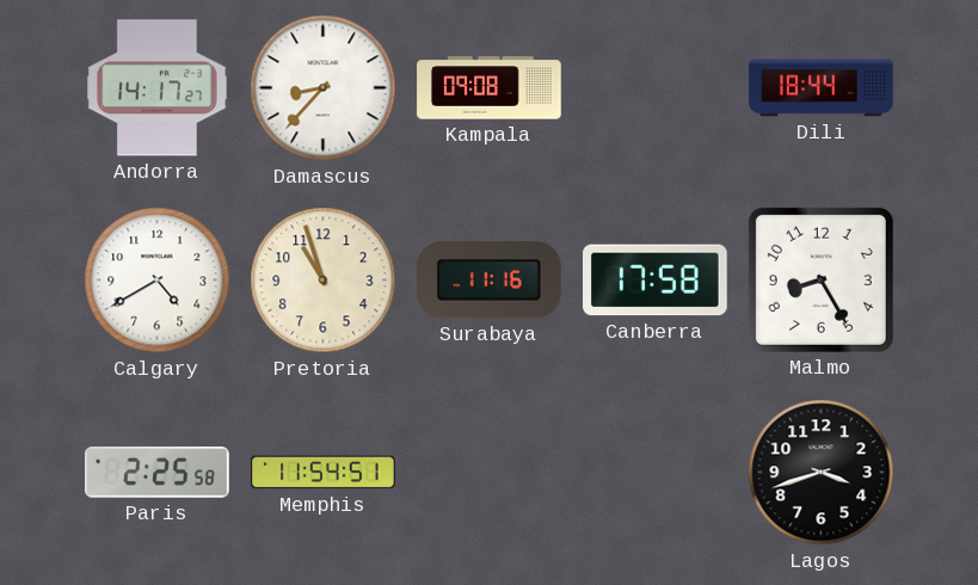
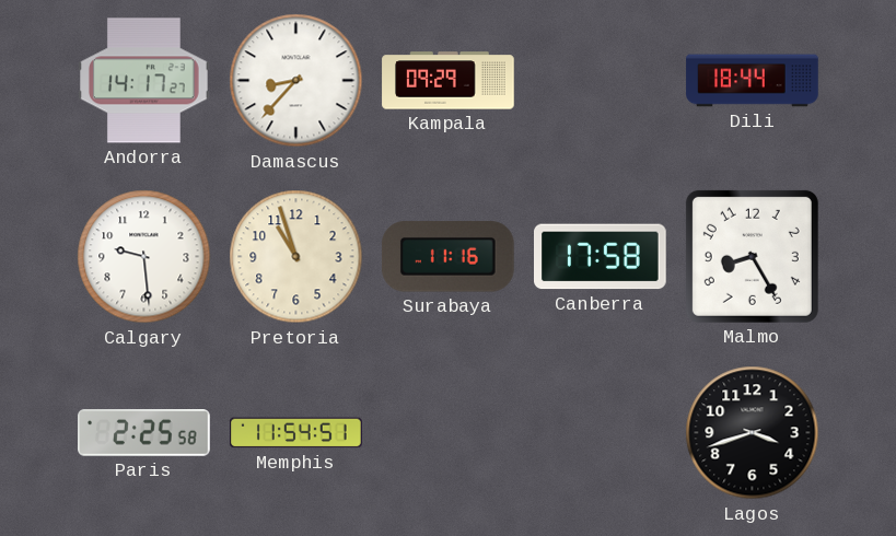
Kampala: 09:08 -> 09:29
Calgary: 4:40 -> 9:29
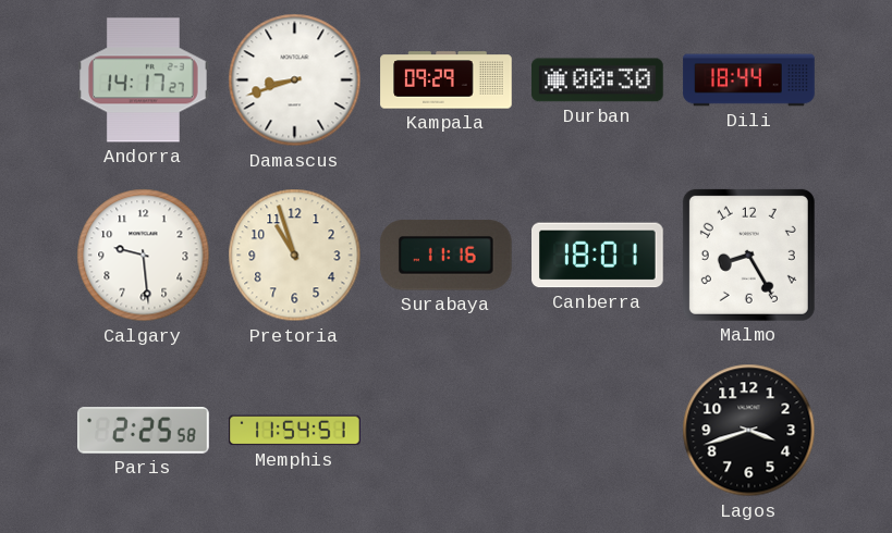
Damascus: 8:37 -> 8:42
Durban: none -> 00:30
Canberra: 17:58 -> 18:01
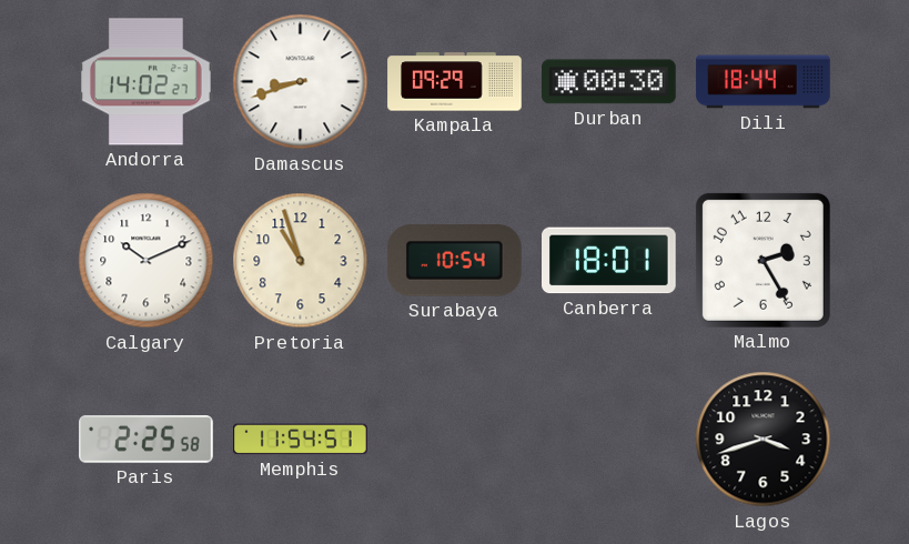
Andorra: 14:17 -> 14:02
Calgary: 9:29 -> 10:11
Surabaya: 11:16 -> 10:54
Malmo: 8:25 -> 2:25
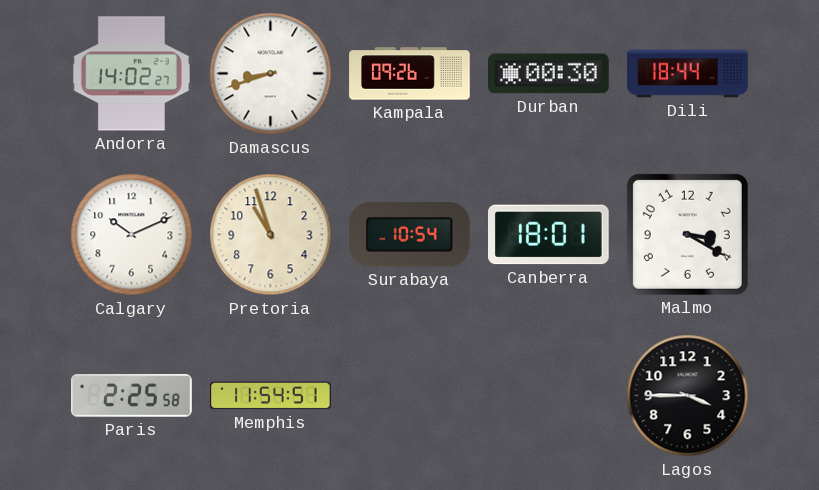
Kampala: 09:29 -> 09:26
Malmo: 2:25 -> 3:20
Lagos: 3:42 -> 3:45
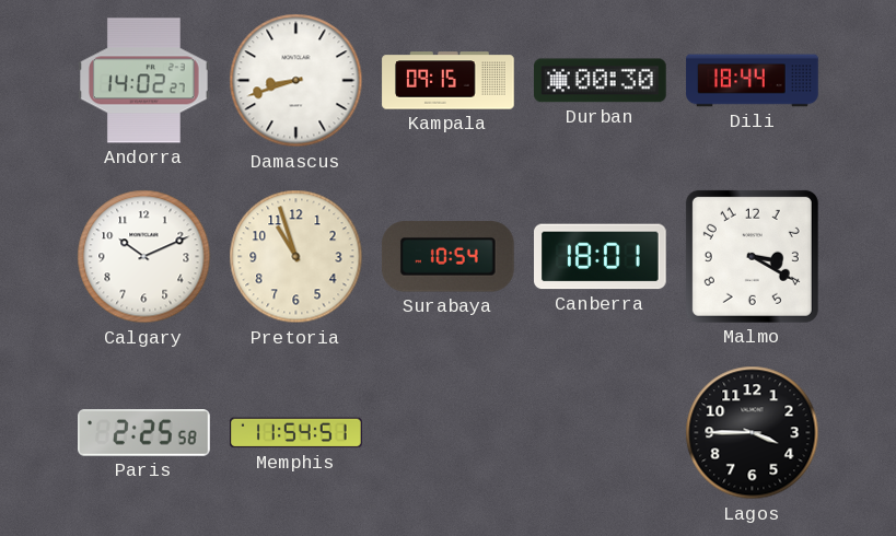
Kampala: 09:26 -> 09:15
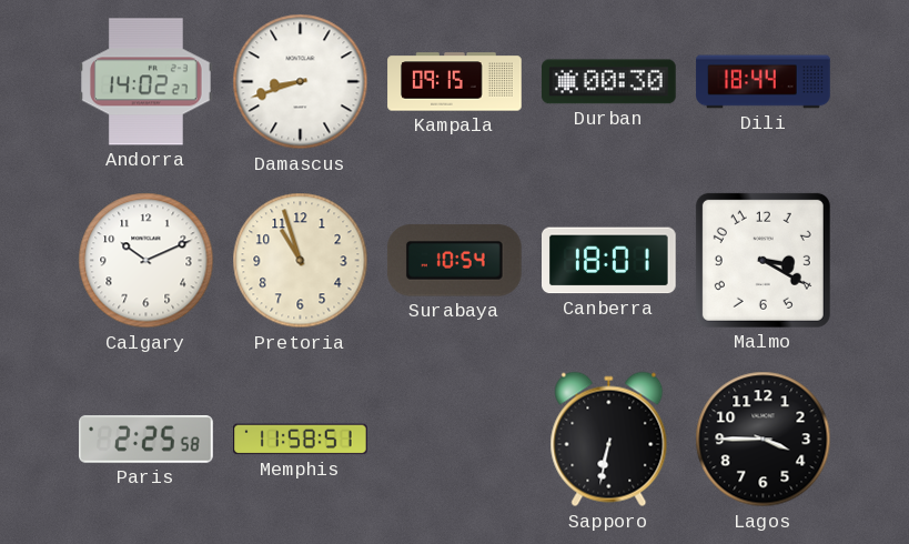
Memphis: 11:54 -> 11:58
Sapporo: none -> 6:32
